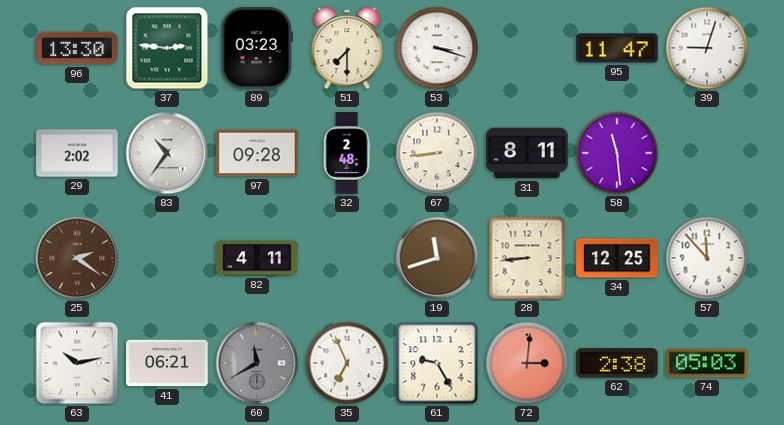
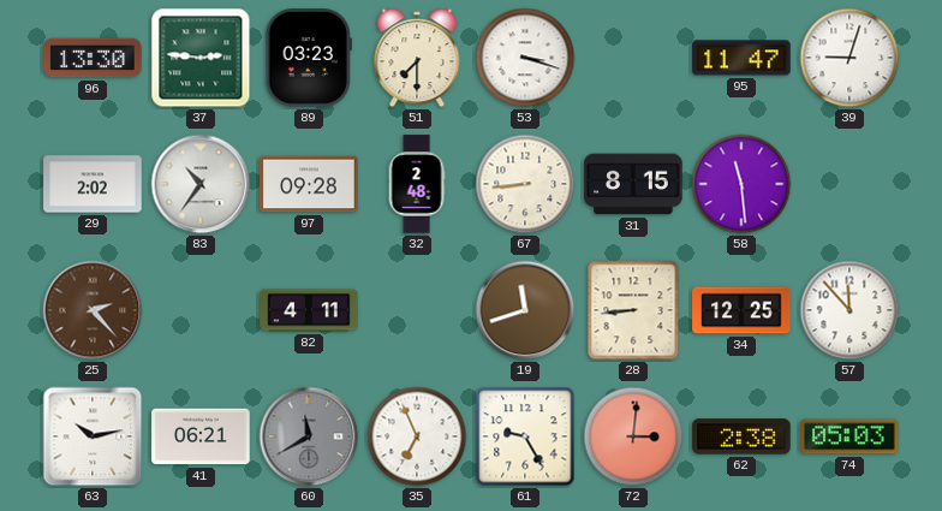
31: 8:11 -> 8:15
25: 2:21 -> 2:23
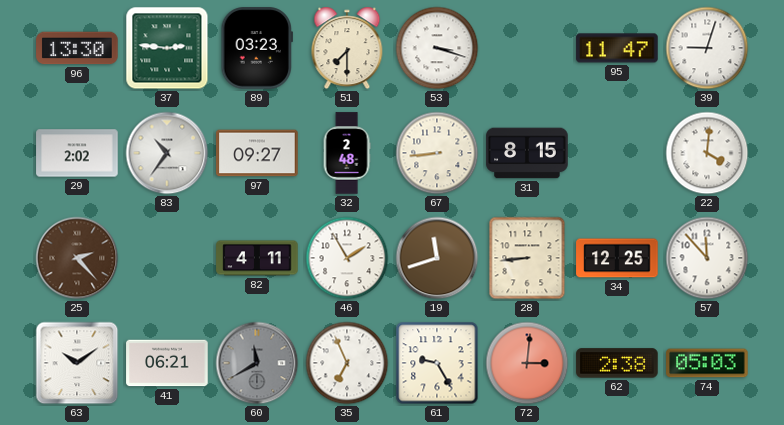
97: 09:28 -> 09:27
58: 11:29 -> none
22: none -> 4:01
46: none -> 1:55
63: 10:13 -> 10:09
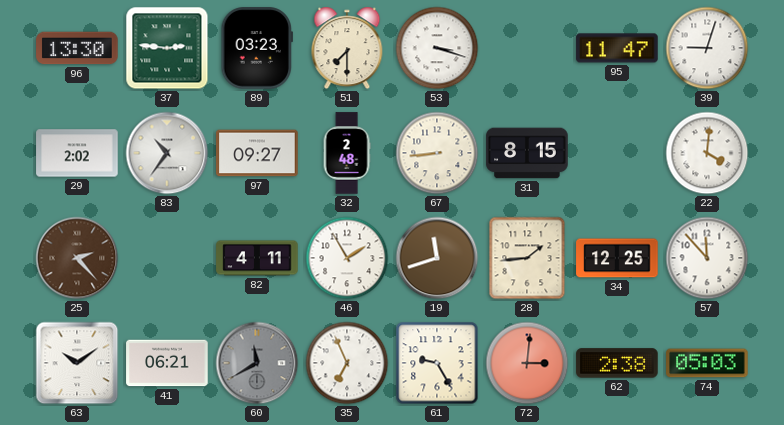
28: 8:44 -> 1:44
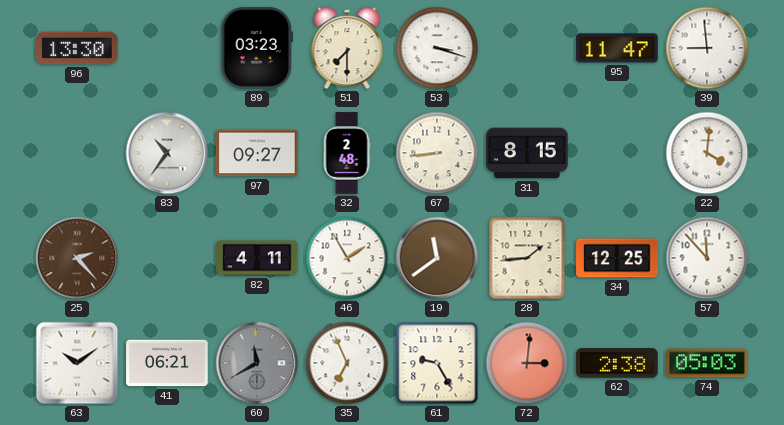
37: 2:46 -> none
39: 9:03 -> 8:59
29: 2:02 -> none
19: 11:42 -> 11:39
